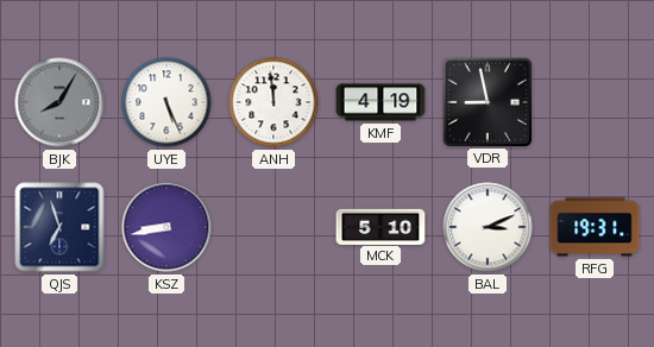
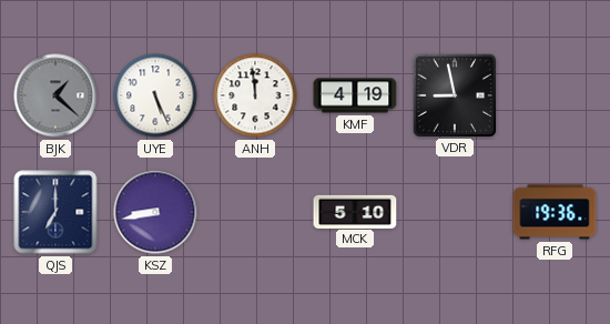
BJK: 8:05 -> 1:22
QJS: 6:57 -> 7:00
BAL: 3:11 -> none
RFG: 19:31 -> 19:36
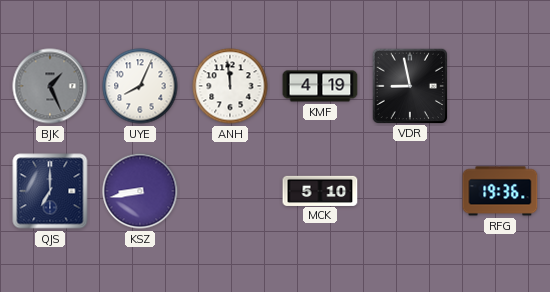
BJK: 1:22 -> 1:26
UYE: 5:26 -> 8:04
